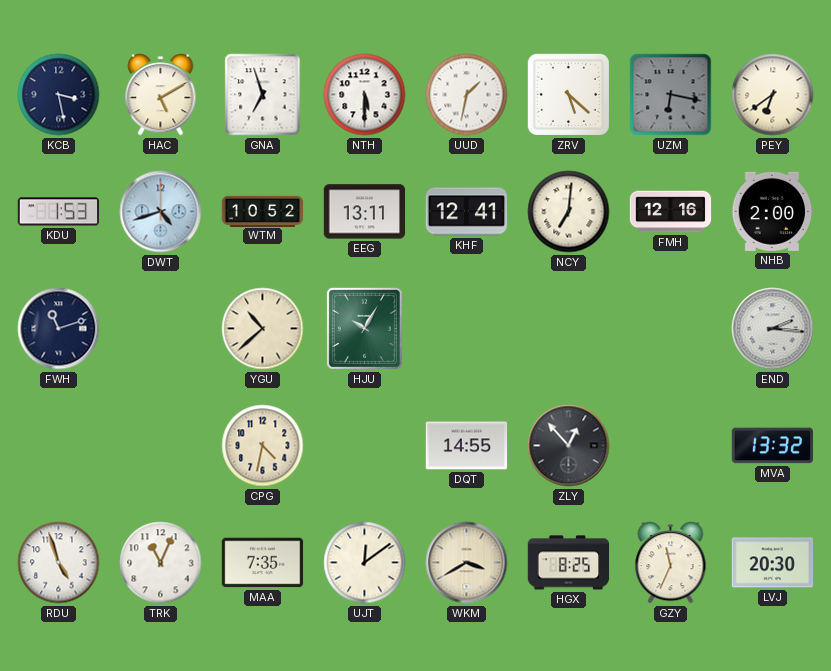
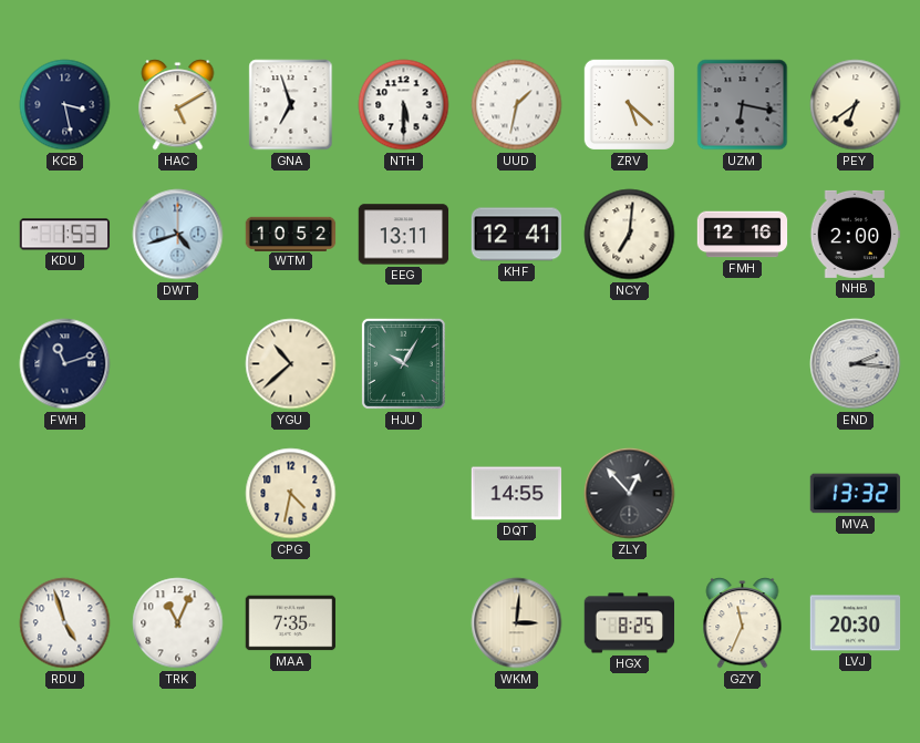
UJT: 12:09 -> none
WKM: 3:40 -> 3:01
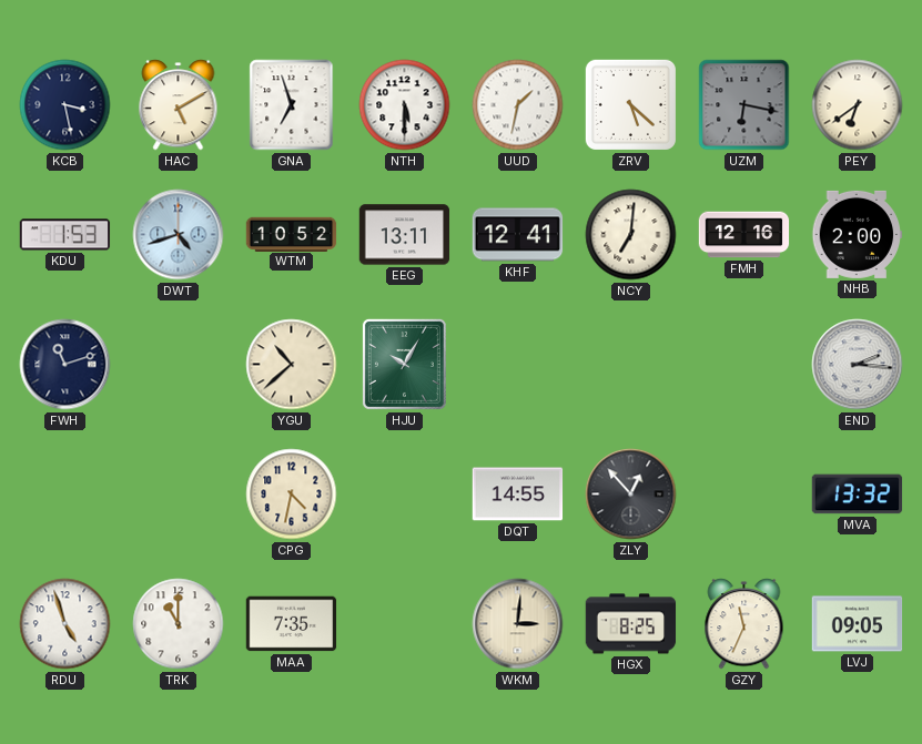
TRK: 11:04 -> 11:00
LVJ: 20:30 -> 09:05
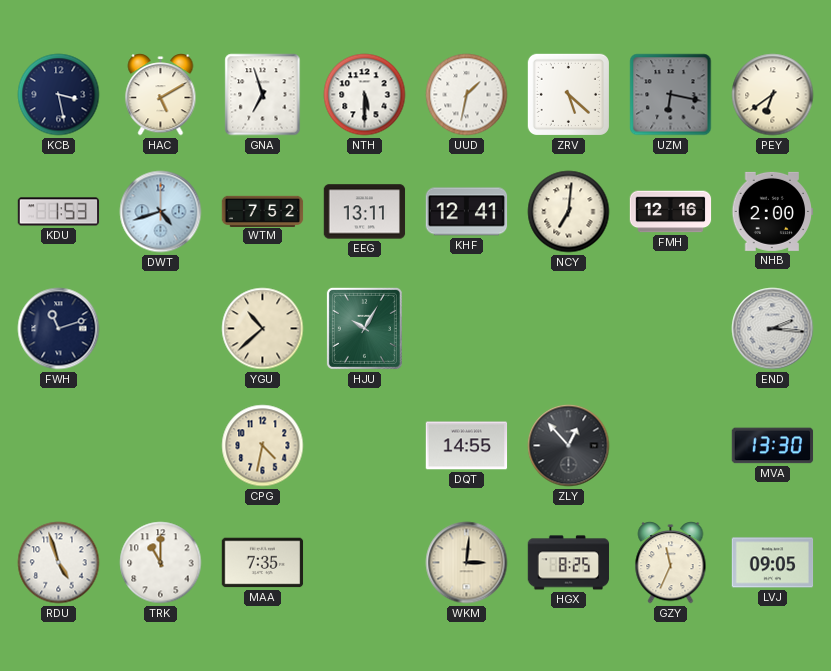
WTM: 10:52 -> 7:52
MVA: 13:32 -> 13:30
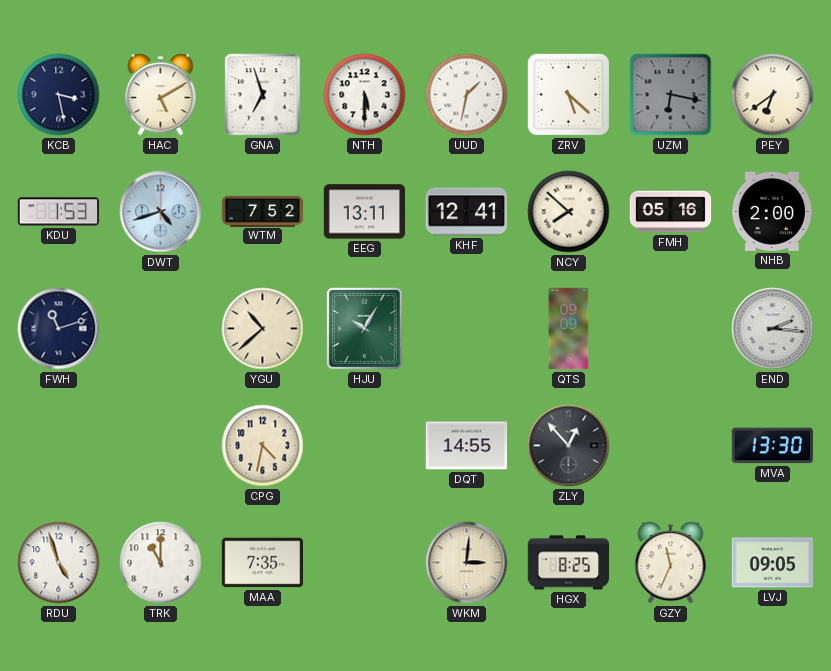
NCY: 7:01 -> 7:52
FMH: 12:16 -> 05:16
QTS: none -> 09:09
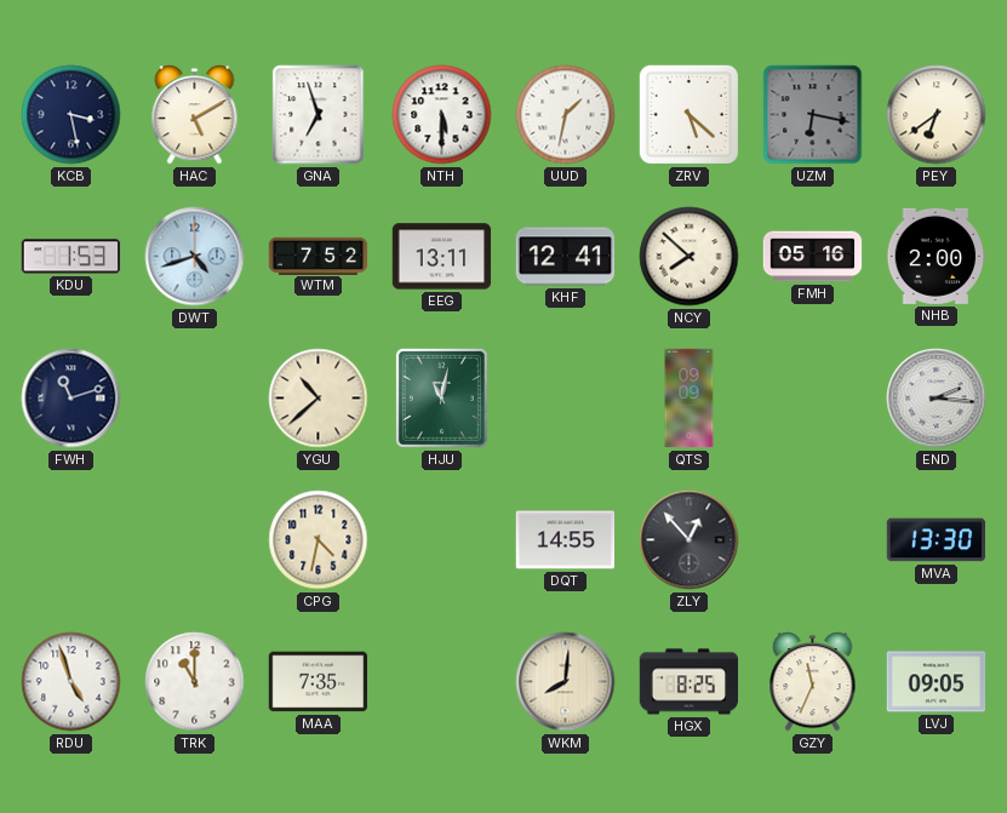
HJU: 10:05 -> 11:02
WKM: 3:01 -> 8:01
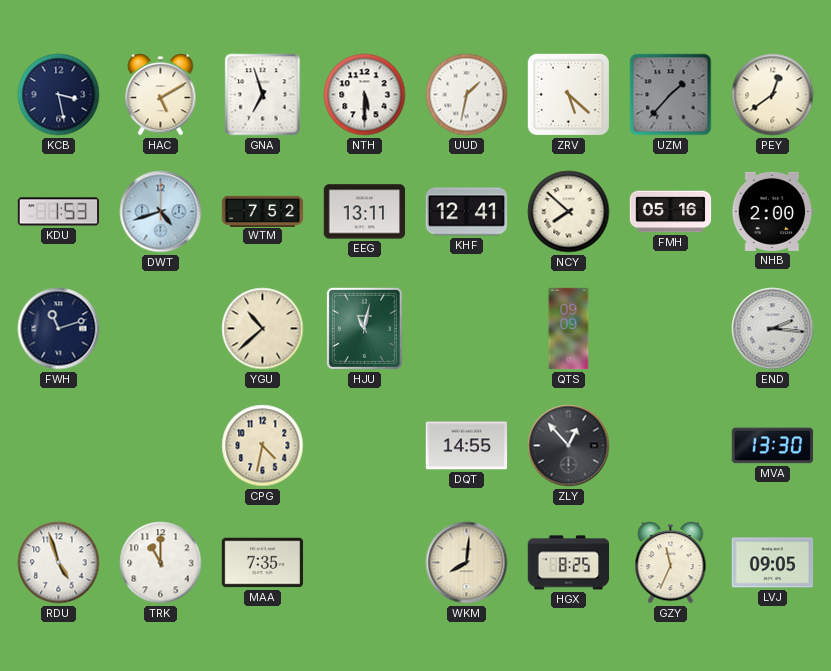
UZM: 6:17 -> 1:37
PEY: 6:39 -> 12:39
